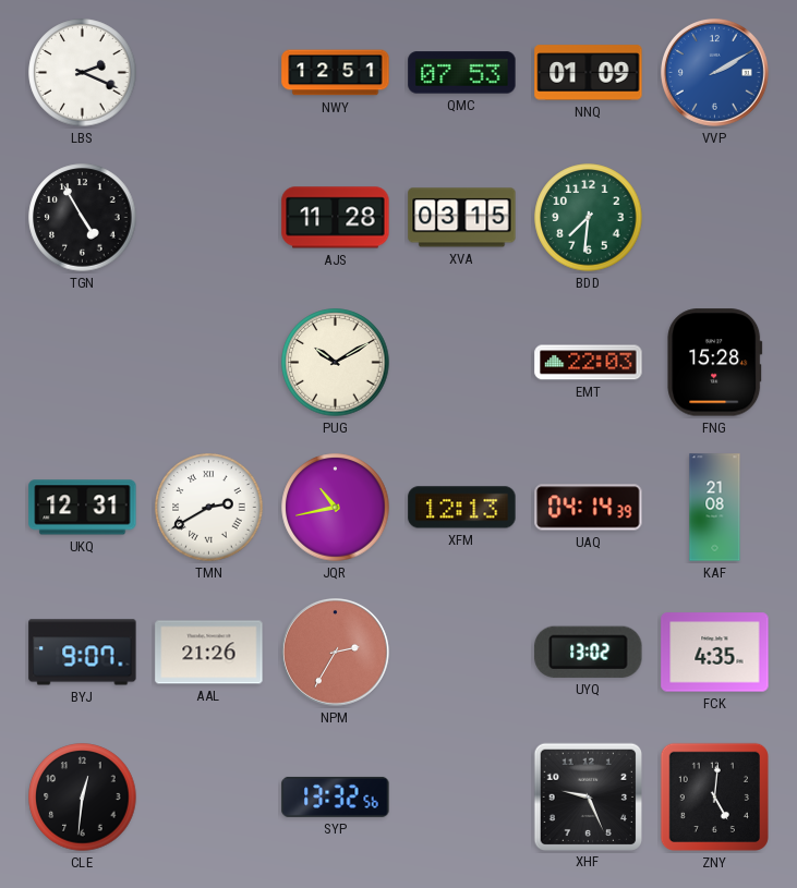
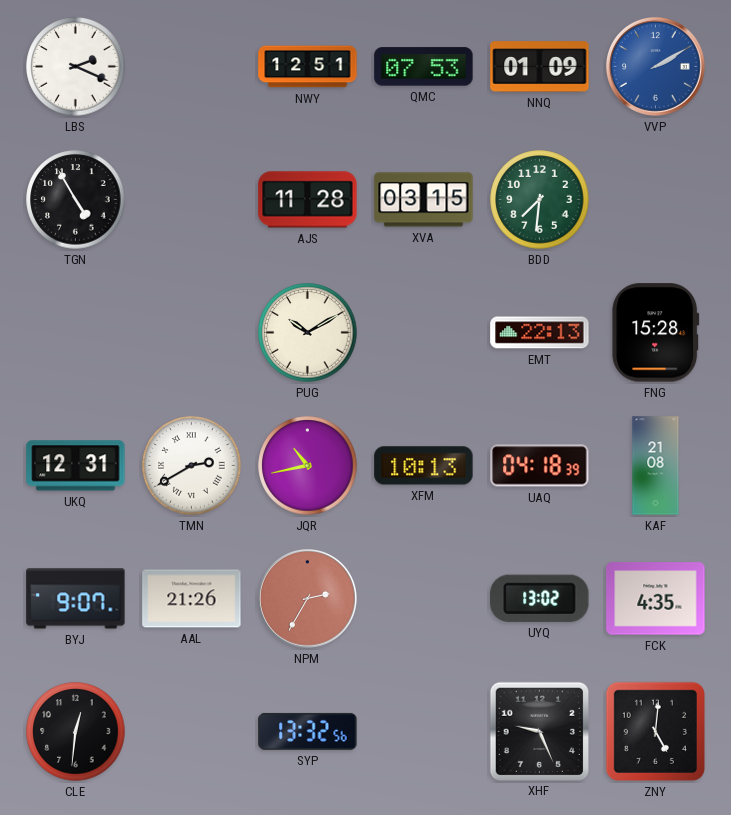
EMT: 22:03 -> 22:13
XFM: 12:13 -> 10:13
UAQ: 04:14 -> 04:18
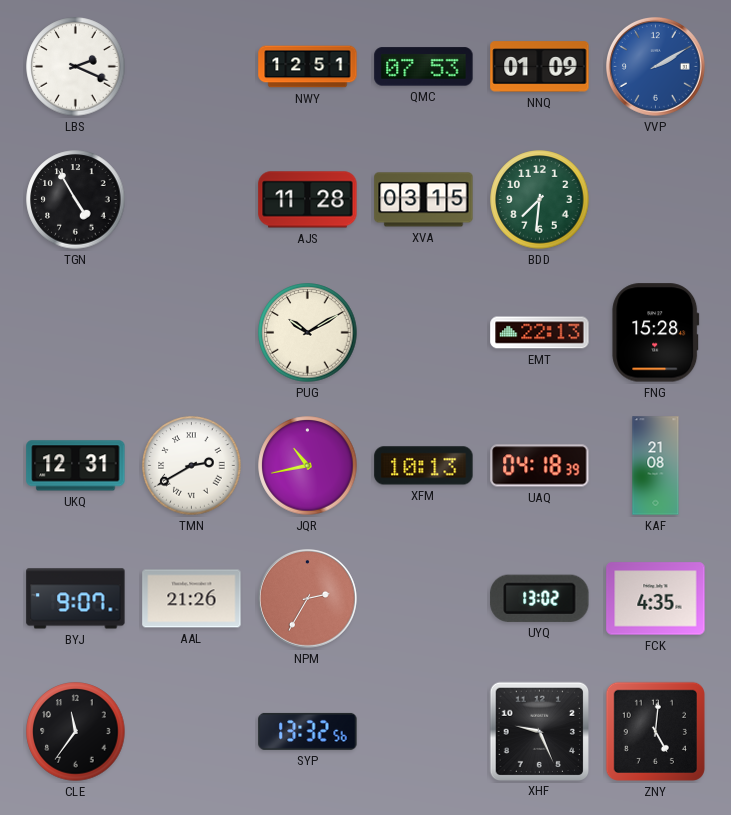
CLE: 12:31 -> 11:36
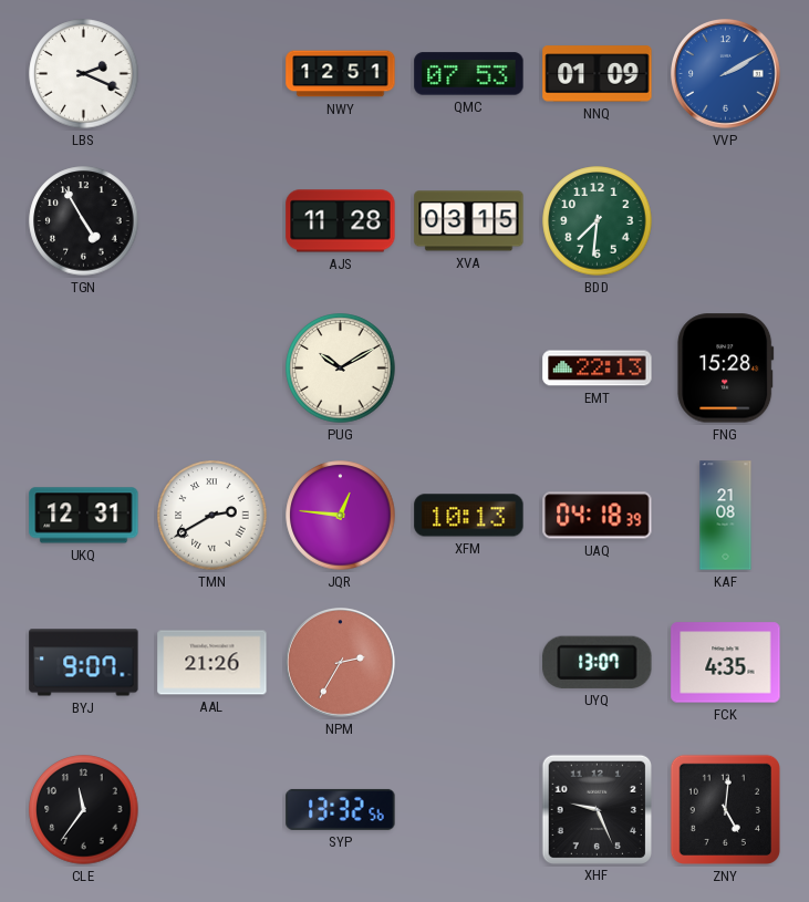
JQR: 10:43 -> 12:46
UYQ: 13:02 -> 13:07
